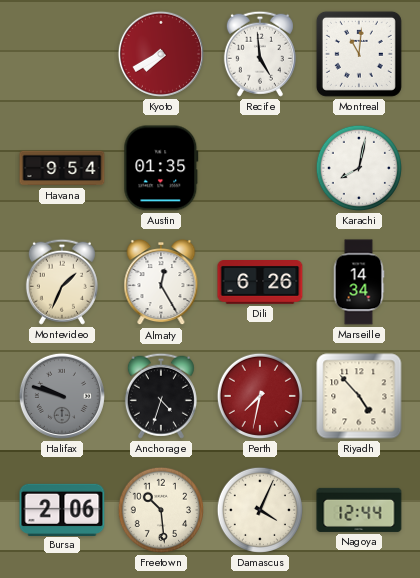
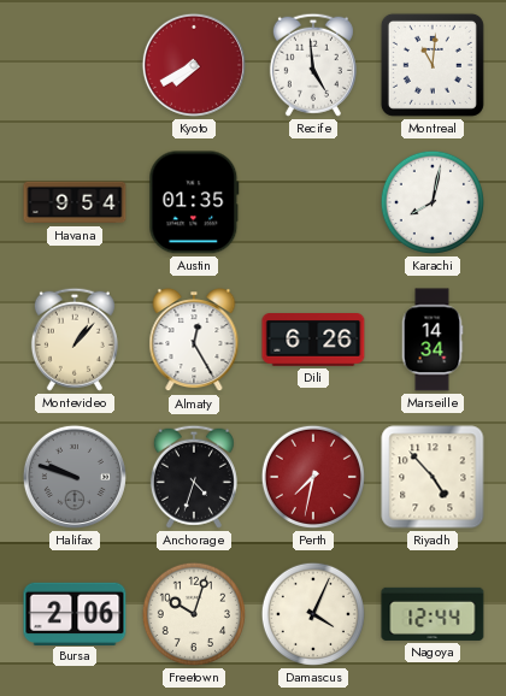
Montevideo: 1:34 -> 1:07
Freetown: 10:29 -> 10:03
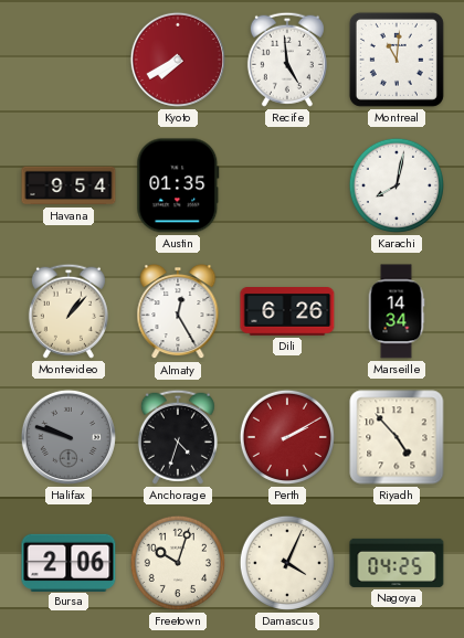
Perth: 7:32 -> 2:10
Nagoya: 12:44 -> 04:25
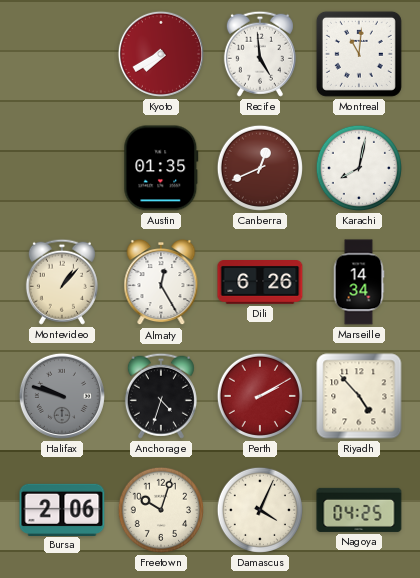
Havana: 9:54 -> none
Canberra: none -> 12:41
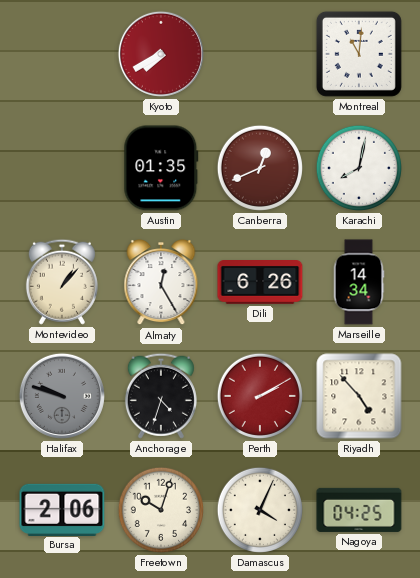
Recife: 4:59 -> none
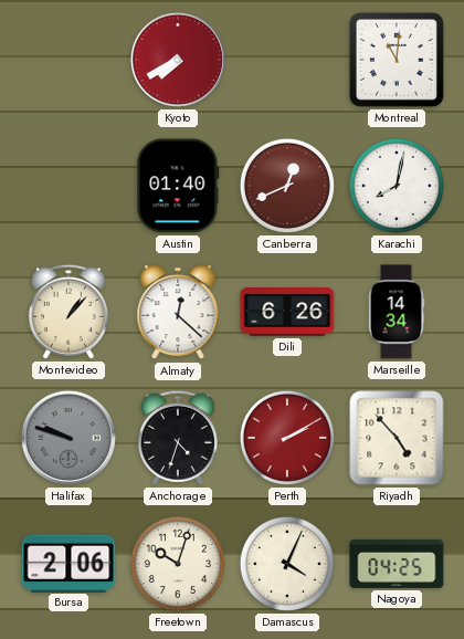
Austin: 01:35 -> 01:40
Almaty: 12:25 -> 12:22
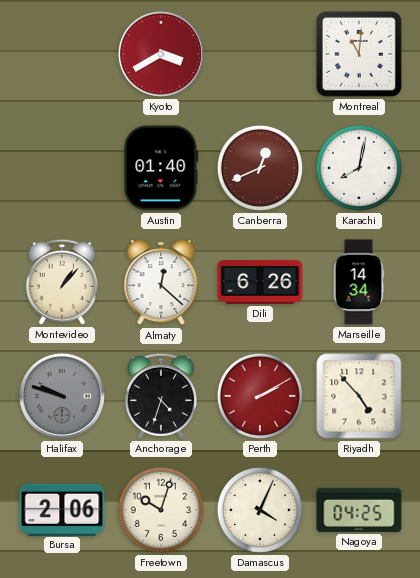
Kyoto: 7:40 -> 3:40
